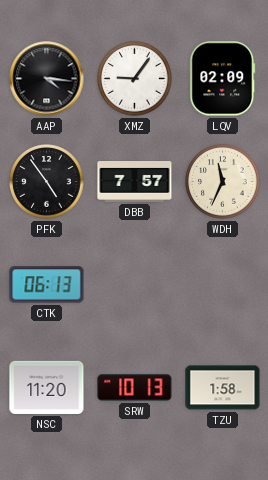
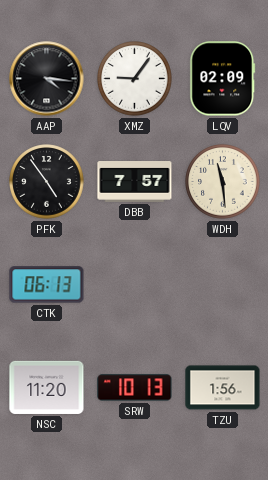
WDH: 11:34 -> 11:29
TZU: 1:58 -> 1:56
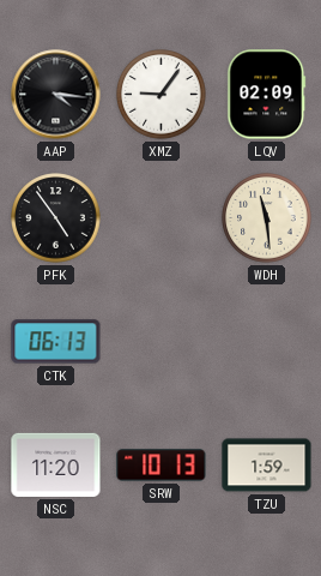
DBB: 7:57 -> none
TZU: 1:56 -> 1:59
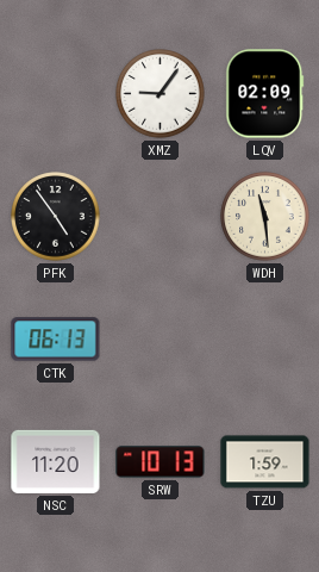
AAP: 4:16 -> none
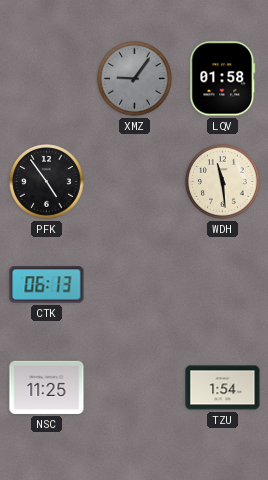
XMZ dial: white -> grey
LQV: 02:09 -> 01:58
NSC: 11:20 -> 11:25
SRW: 10:13 -> none
TZU: 1:59 -> 1:54
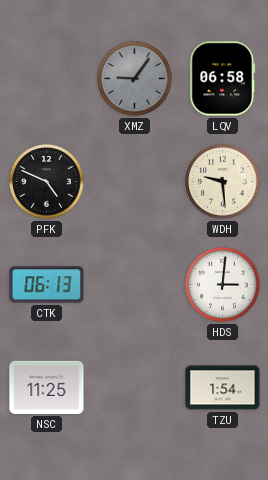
LQV: 01:58 -> 06:58
PFK: 4:54 -> 4:49
WDH: 11:29 -> 9:29
HDS: none -> 3:01
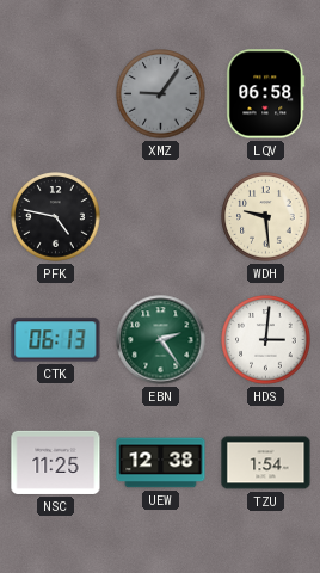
PFK: 4:49 -> 4:47
EBN: none -> 2:24
UEW: none -> 12:38
